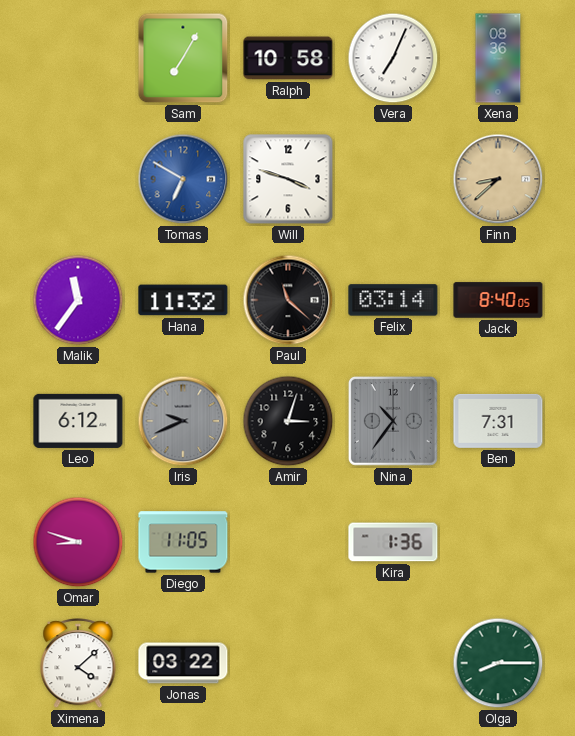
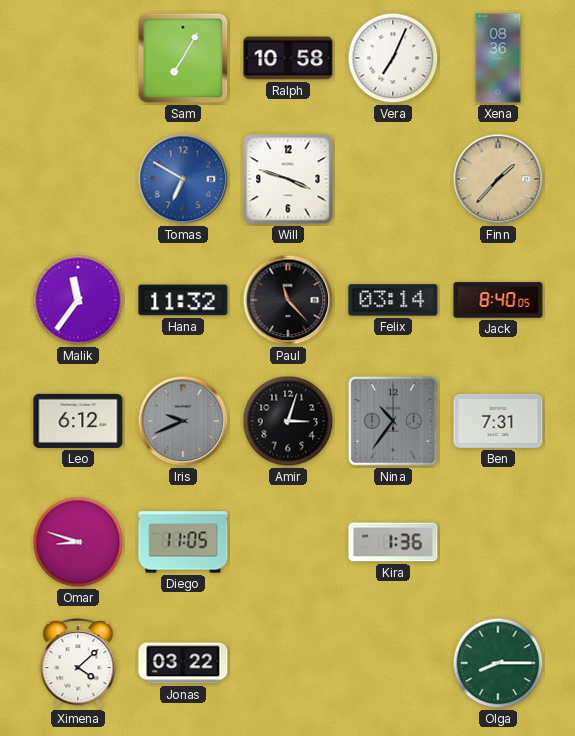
Finn: 8:38 -> 1:37
Paul: 11:22 -> 11:23
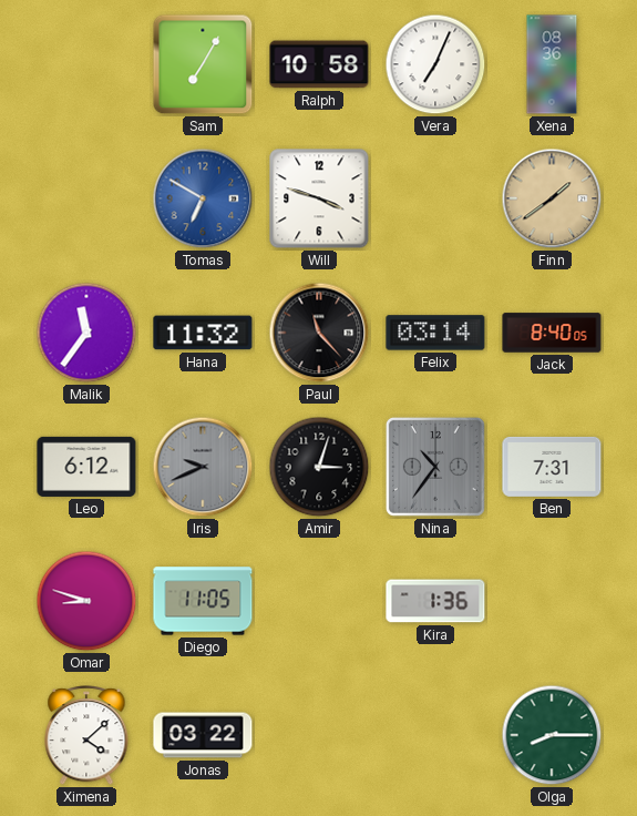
Finn: 1:37 -> 1:39
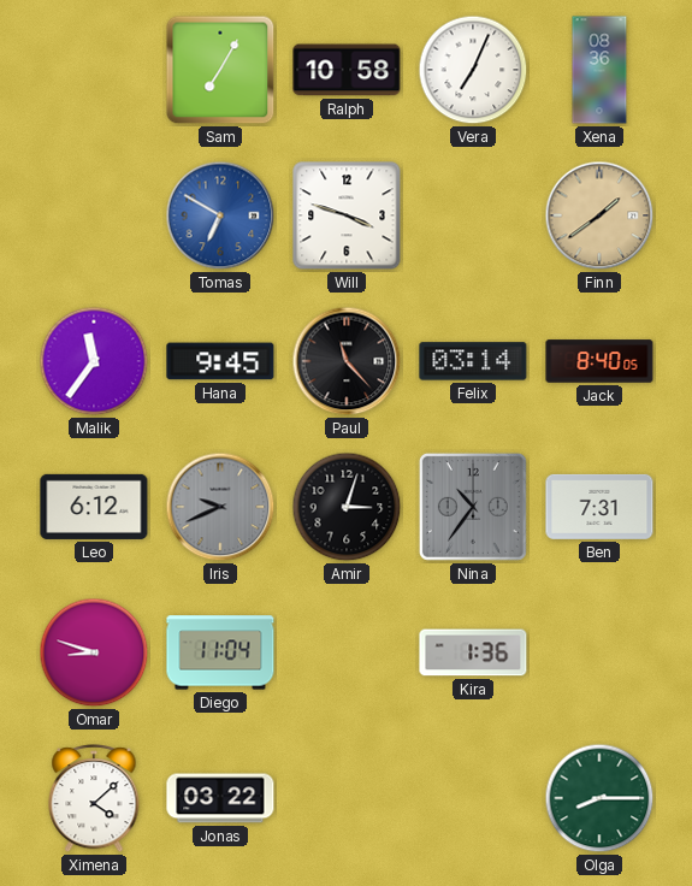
Hana: 11:32 -> 9:45
Diego: 11:05 -> 11:04
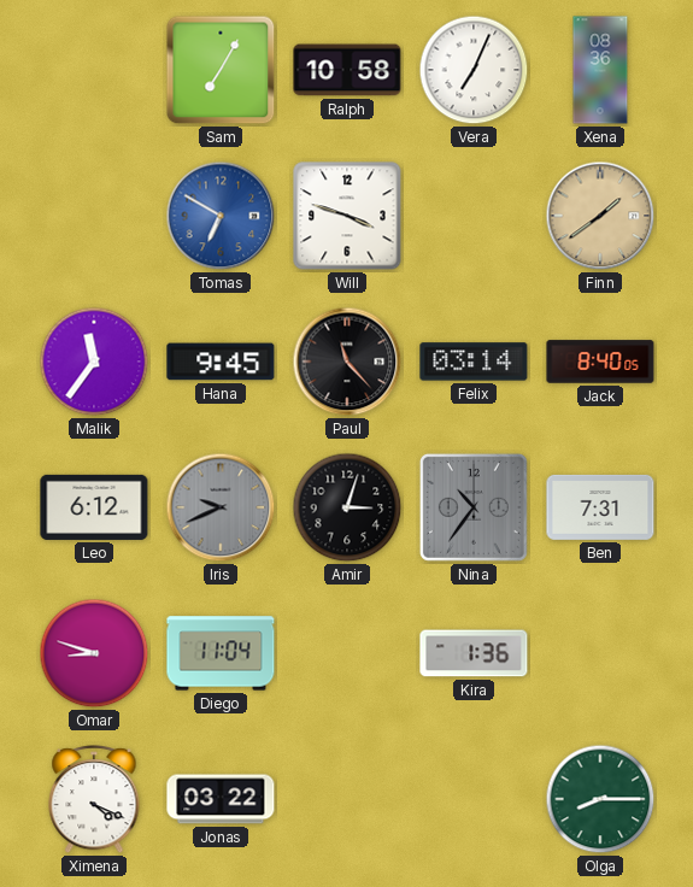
Ximena: 4:08 -> 4:19
